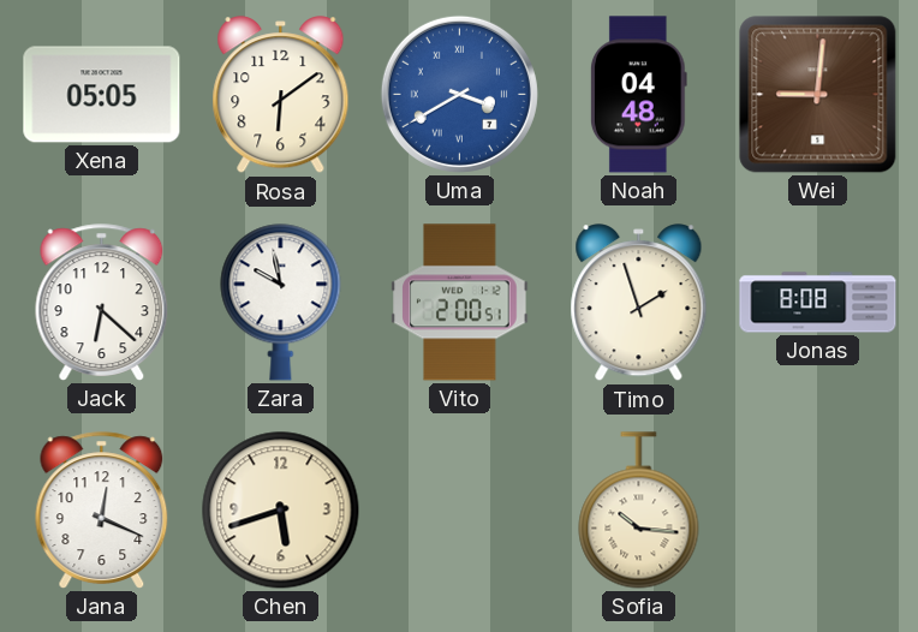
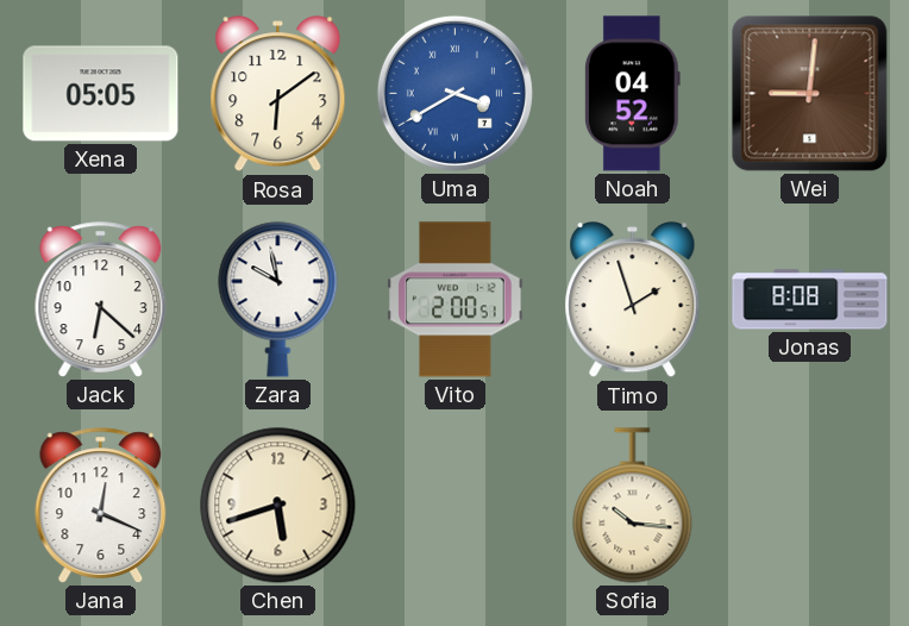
Noah: 04:48 -> 04:52
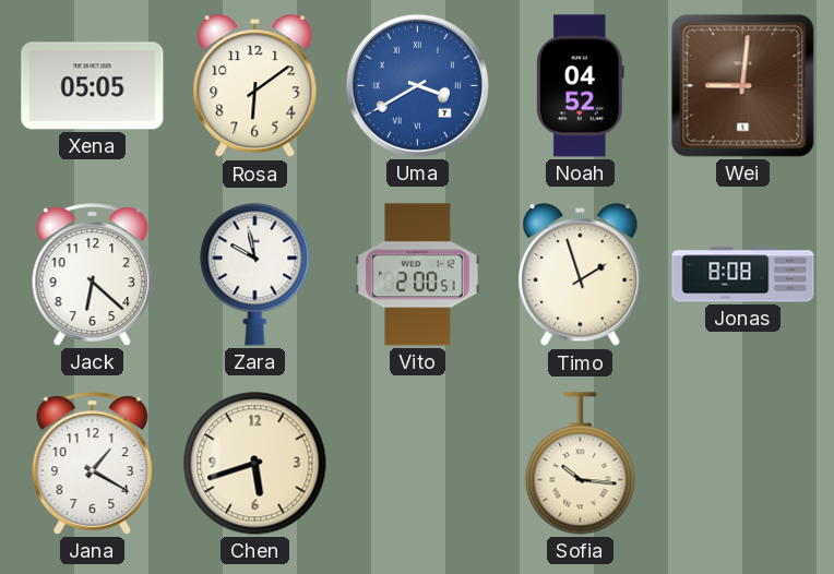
Jana: 12:19 -> 1:20
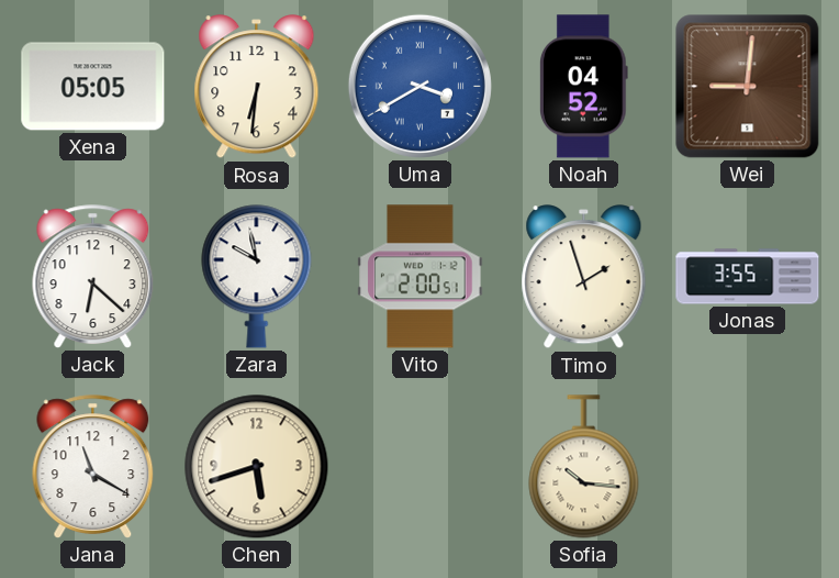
Rosa: 6:09 -> 6:31
Jonas: 8:08 -> 3:55
Jana: 1:20 -> 11:20
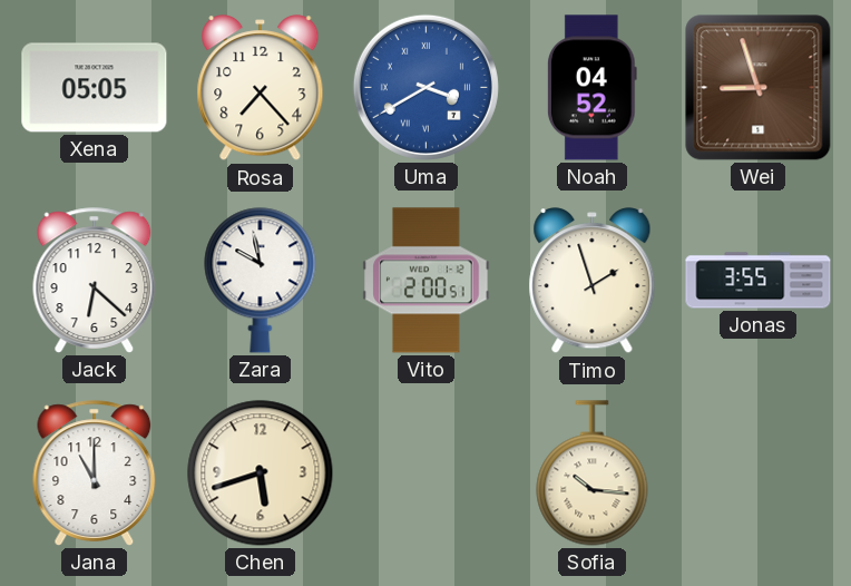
Rosa: 6:31 -> 7:23
Wei: 9:01 -> 8:57
Jana: 11:20 -> 11:00
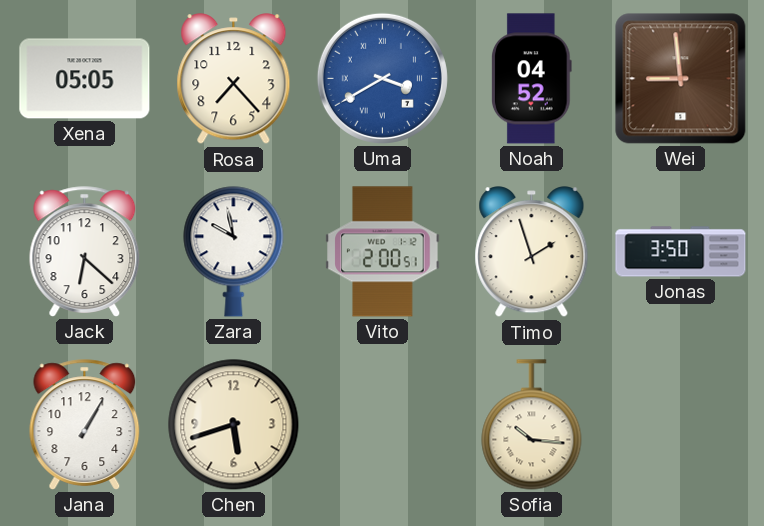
Wei: 8:57 -> 8:59
Jonas: 3:55 -> 3:50
Jana: 11:00 -> 1:05
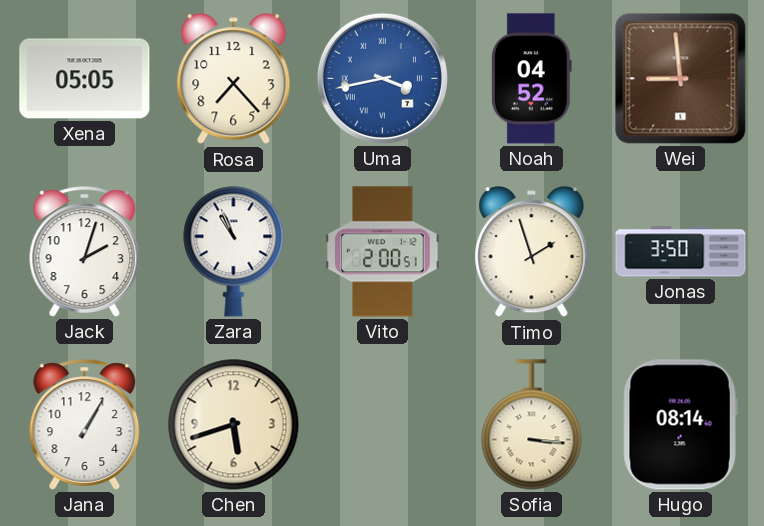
Uma: 3:40 -> 3:43
Jack: 6:22 -> 2:03
Zara: 9:58 -> 10:56
Sofia: 10:16 -> 3:16
Hugo: none -> 08:14
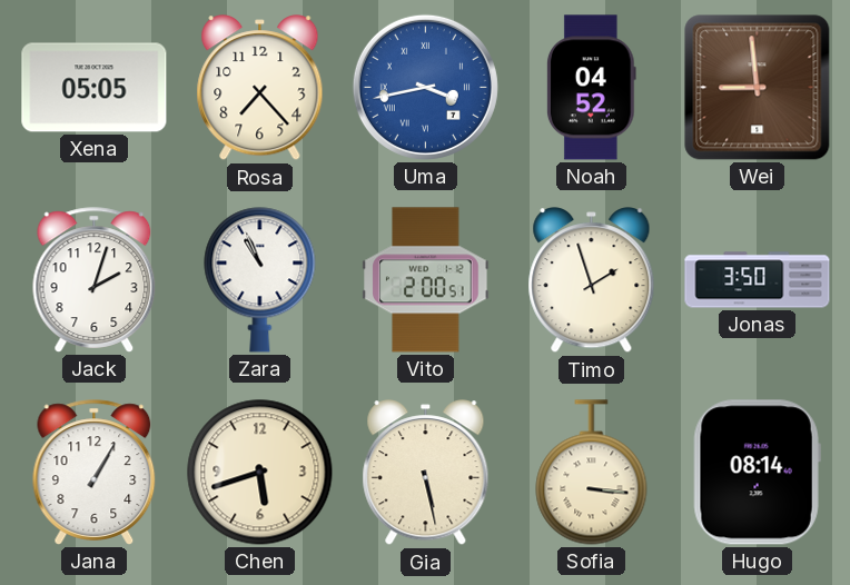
Gia: none -> 5:28
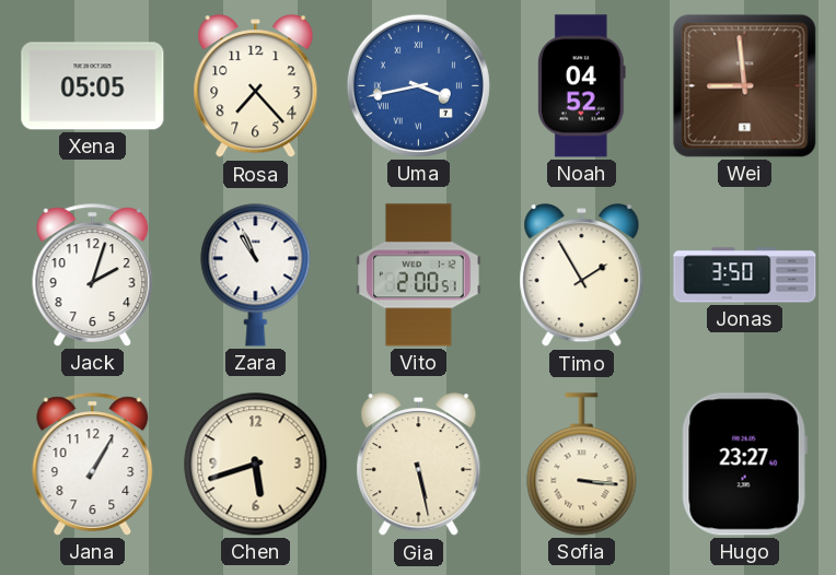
Timo: 1:57 -> 1:55
Hugo: 08:14 -> 23:27
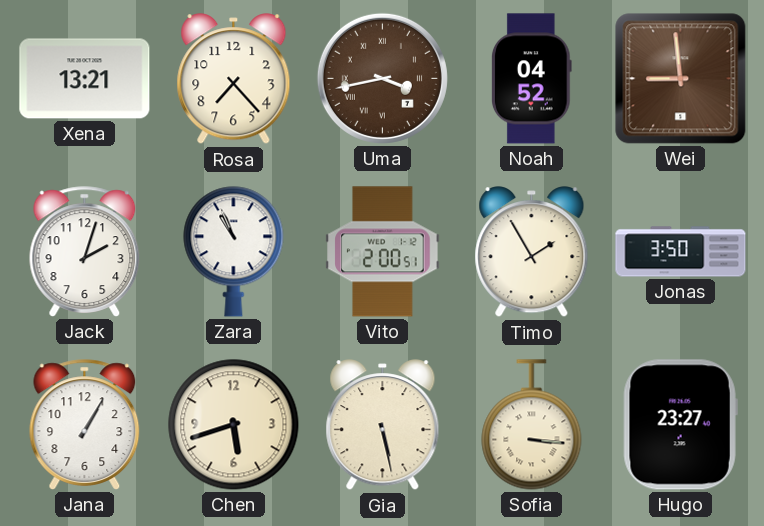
Xena: 05:05 -> 13:21
Uma dial: blue -> brown
